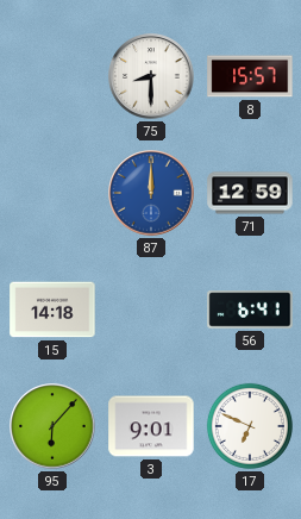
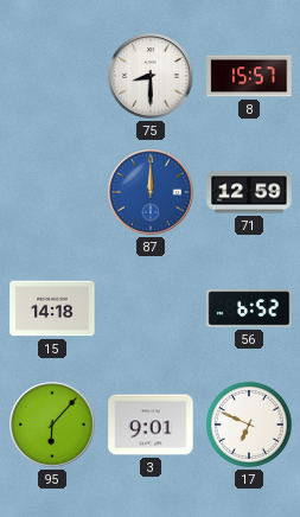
56: 6:41 -> 6:52
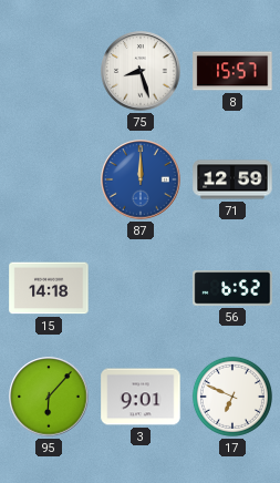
75: 8:30 -> 8:27
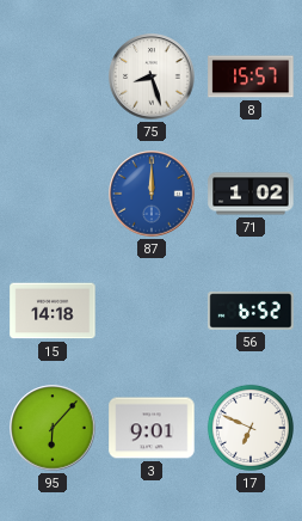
71: 12:59 -> 1:02
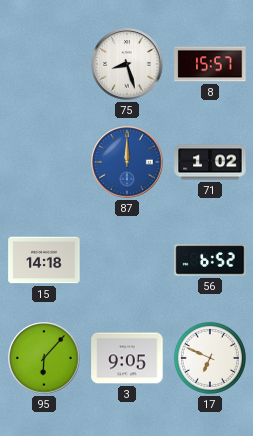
3: 9:01 -> 9:05
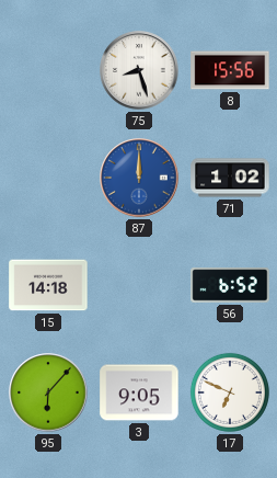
8: 15:57 -> 15:56
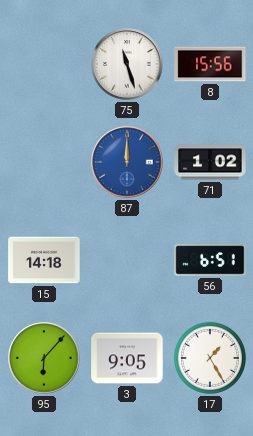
75: 8:27 -> 11:27
56: 6:52 -> 6:51
17: 6:49 -> 1:25
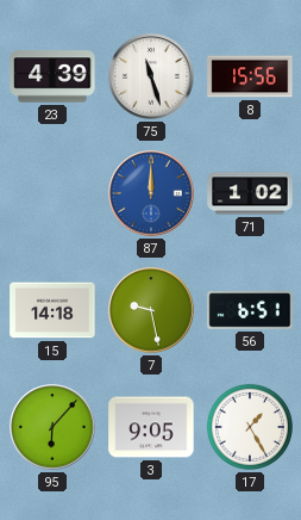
23: none -> 4:39
7: none -> 9:28
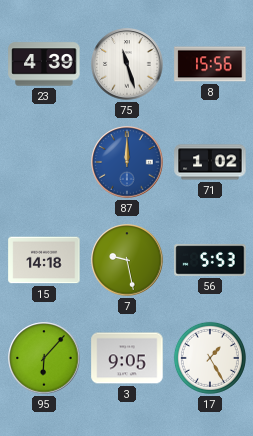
56: 6:51 -> 5:53
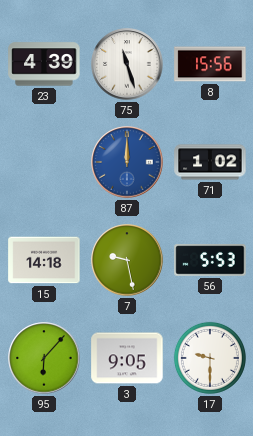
17: 1:25 -> 9:30
